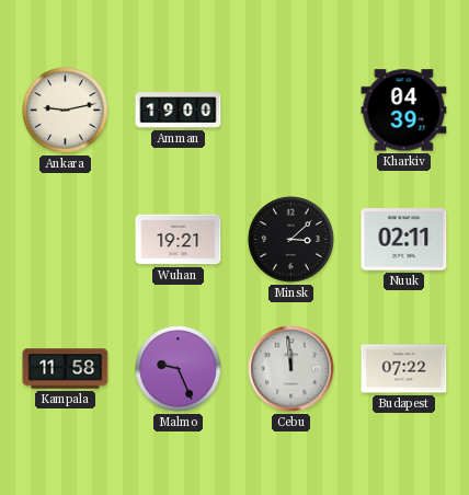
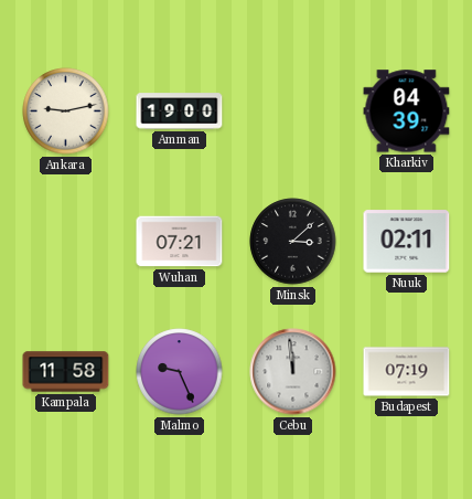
Wuhan: 19:21 -> 07:21
Budapest: 07:22 -> 07:19
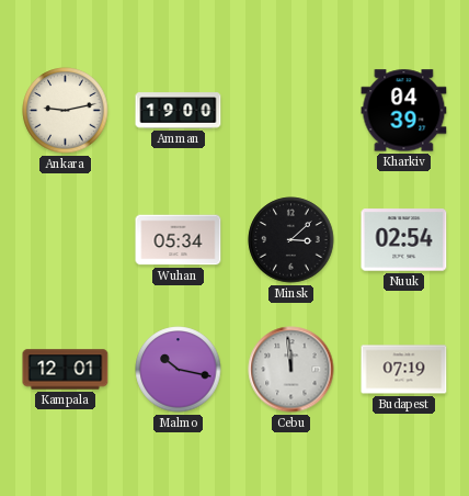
Wuhan: 07:21 -> 05:34
Nuuk: 02:11 -> 02:54
Kampala: 11:58 -> 12:01
Malmo: 9:26 -> 10:17
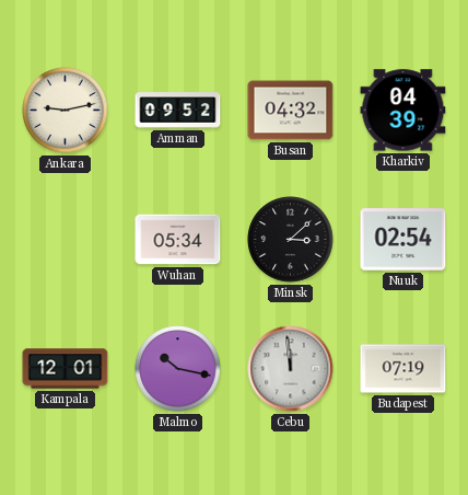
Amman: 19:00 -> 09:52
Busan: none -> 04:32
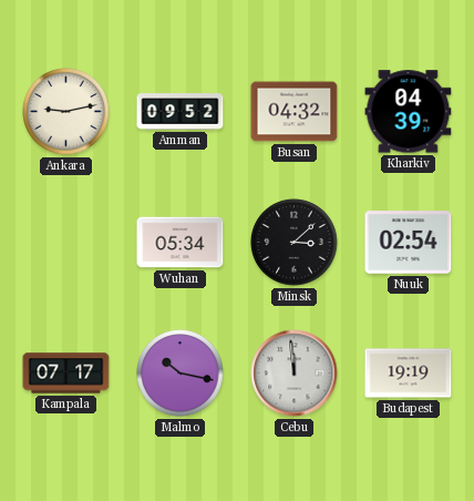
Kampala: 12:01 -> 07:17
Budapest: 07:19 -> 19:19
